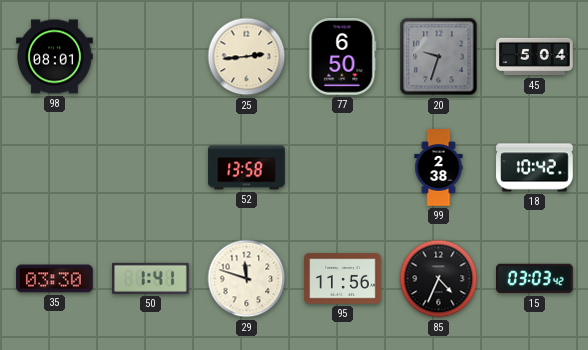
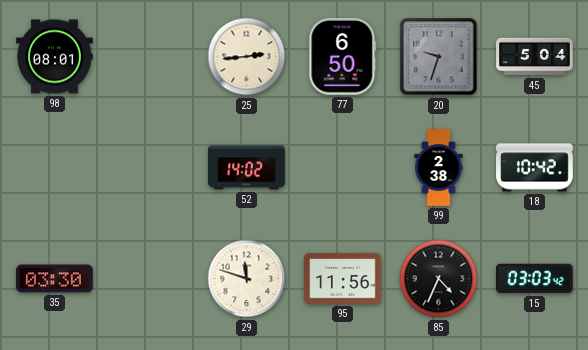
52: 13:58 -> 14:02
50: 1:41 -> none
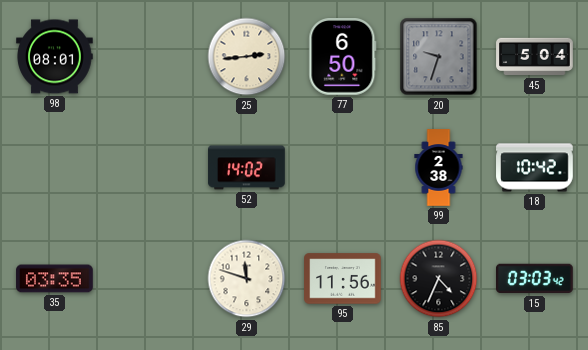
35: 03:30 -> 03:35
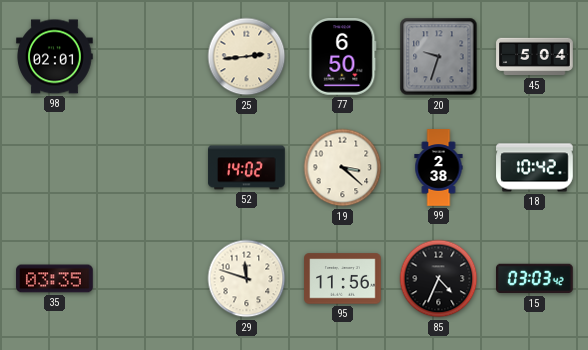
98: 08:01 -> 02:01
19: none -> 3:22
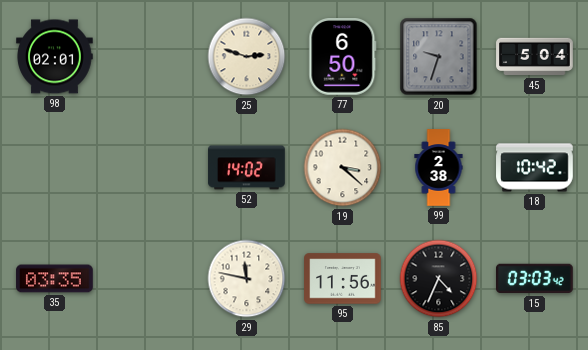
25: 2:44 -> 2:48
29: 11:48 -> 11:47
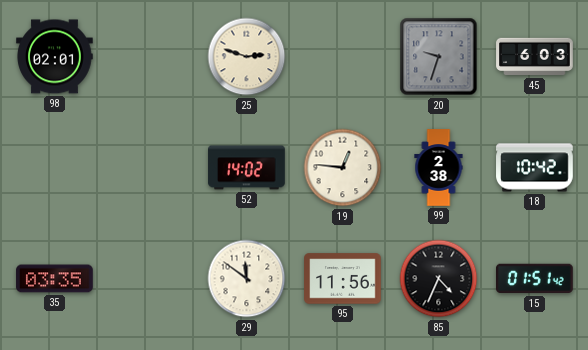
77: 6:50 -> none
45: 5:04 -> 6:03
19: 3:22 -> 12:46
29: 11:47 -> 11:51
15: 03:03 -> 01:51
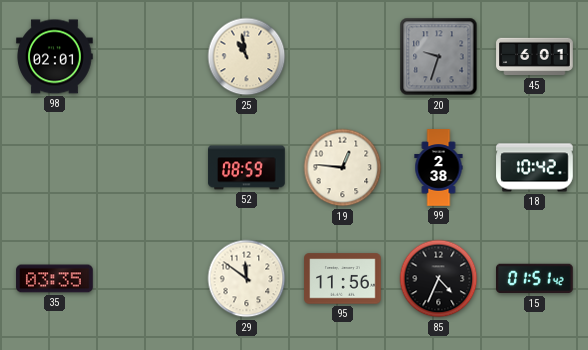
25: 2:48 -> 10:58
45: 6:03 -> 6:01
52: 14:02 -> 08:59
